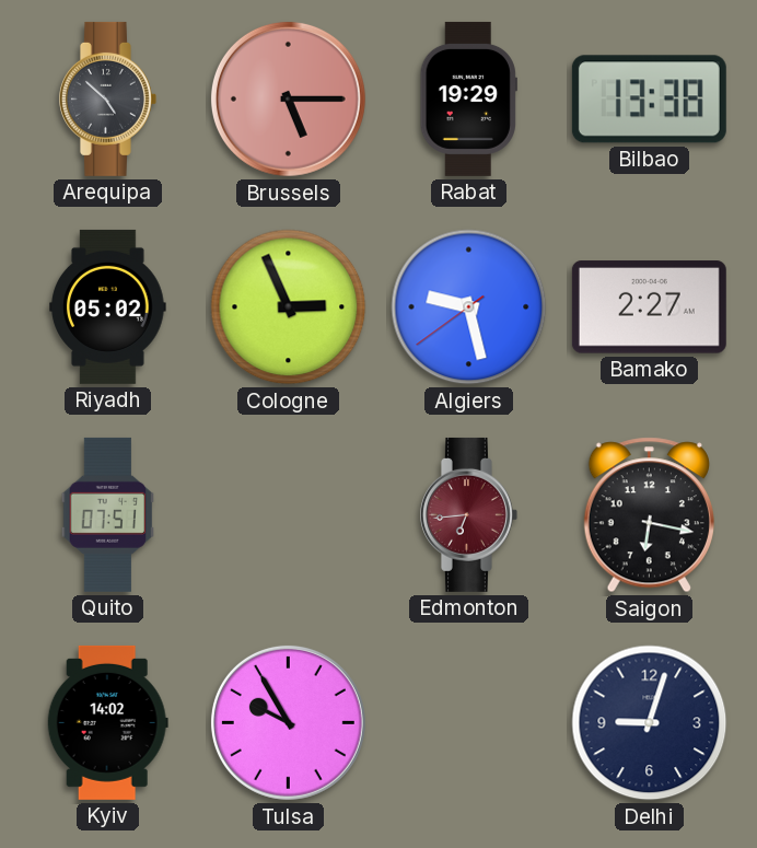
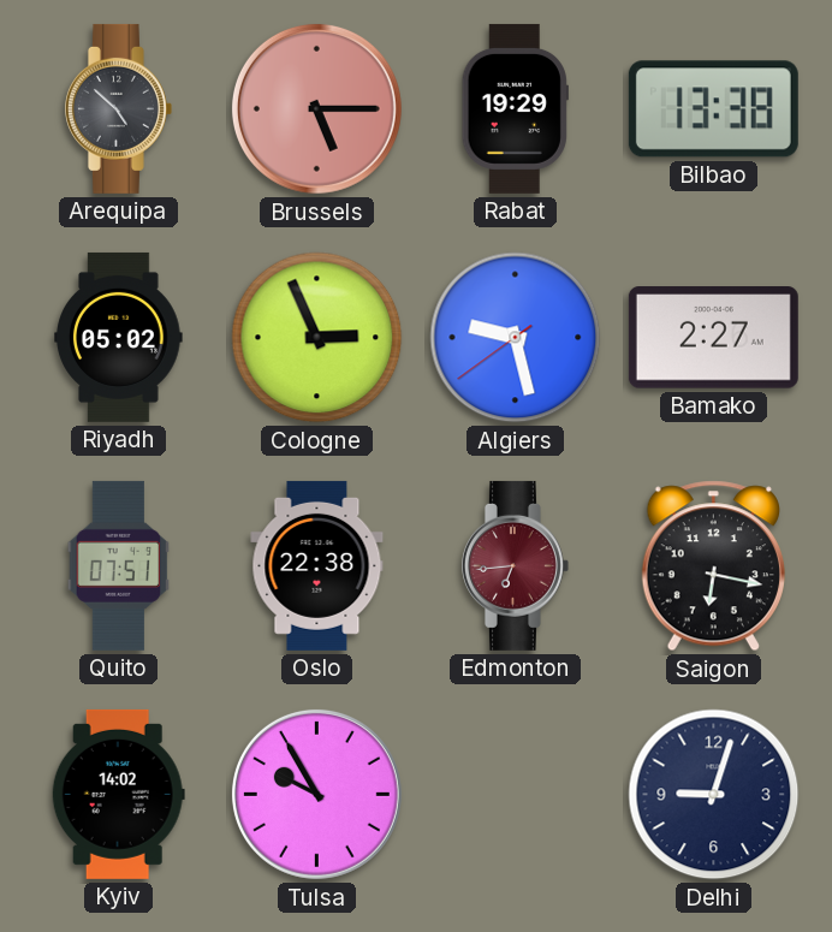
Oslo: none -> 22:38
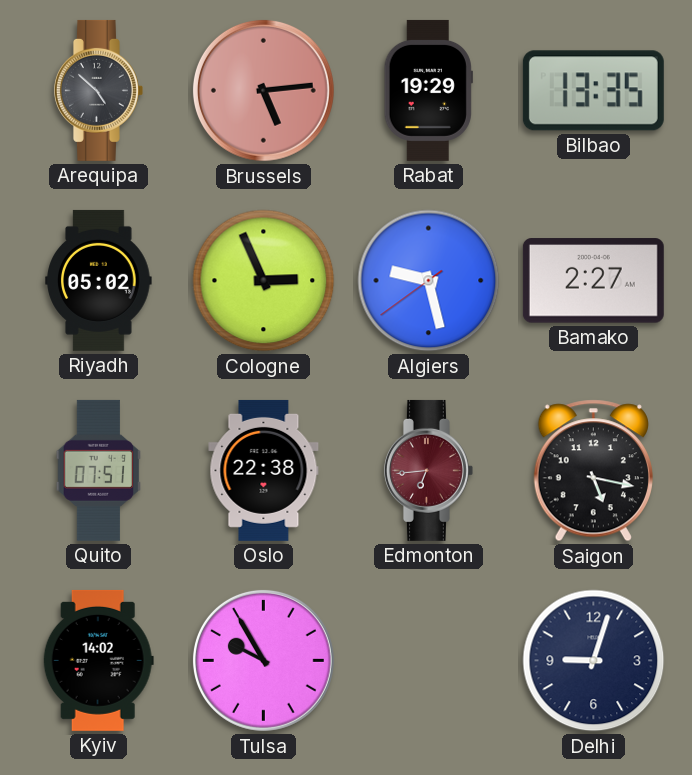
Brussels: 5:15 -> 5:14
Bilbao: 13:38 -> 13:35
Saigon: 6:17 -> 5:17
